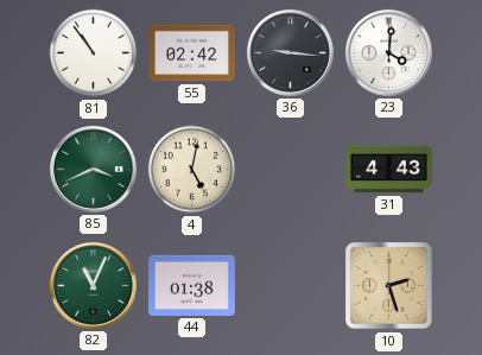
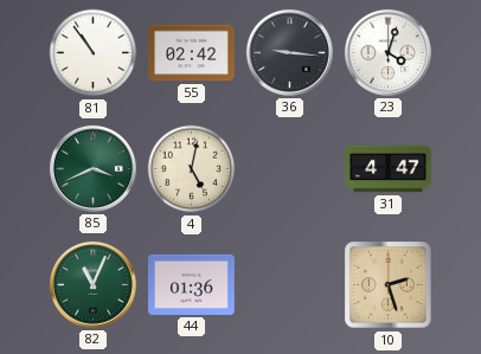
23: 4:01 -> 4:03
31: 4:43 -> 4:47
44: 01:38 -> 01:36
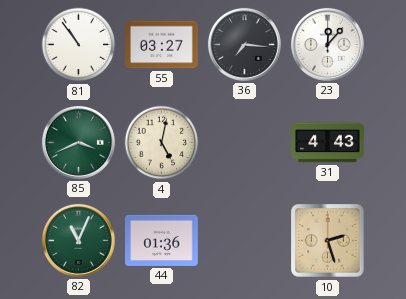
55: 02:42 -> 03:27
36: 9:16 -> 7:16
23: 4:03 -> 12:07
31: 4:47 -> 4:43
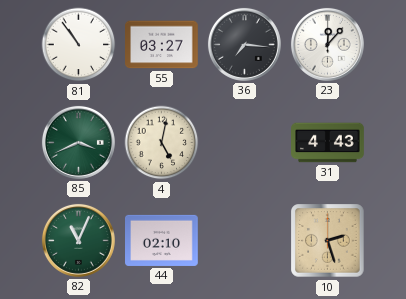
44: 01:36 -> 02:10
